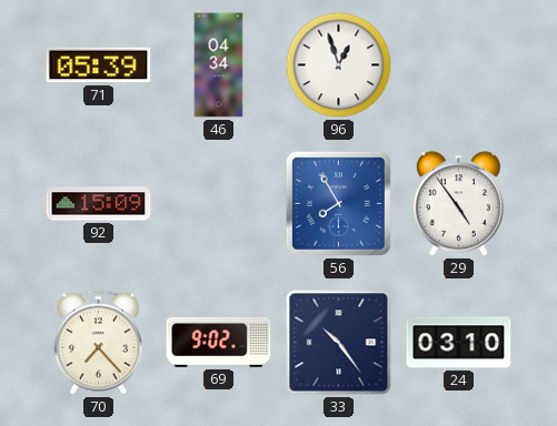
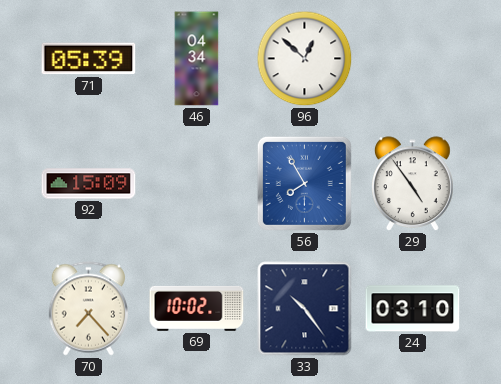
96: 12:57 -> 12:52
69: 9:02 -> 10:02
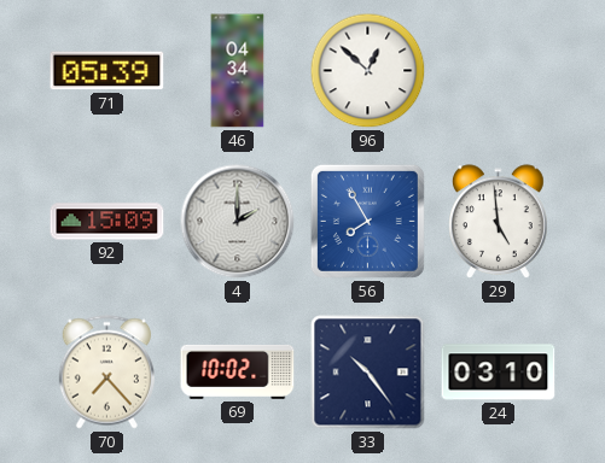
4: none -> 2:00
29: 4:54 -> 4:59
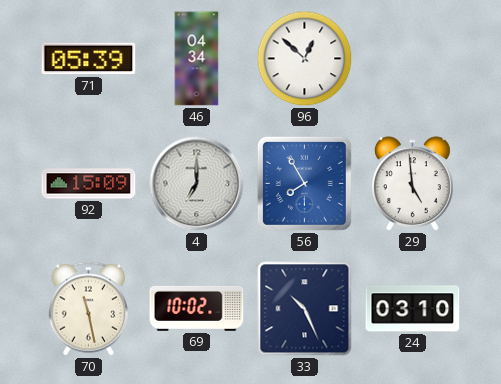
4: 2:00 -> 7:00
70: 7:23 -> 11:28
33: 10:24 -> 10:26
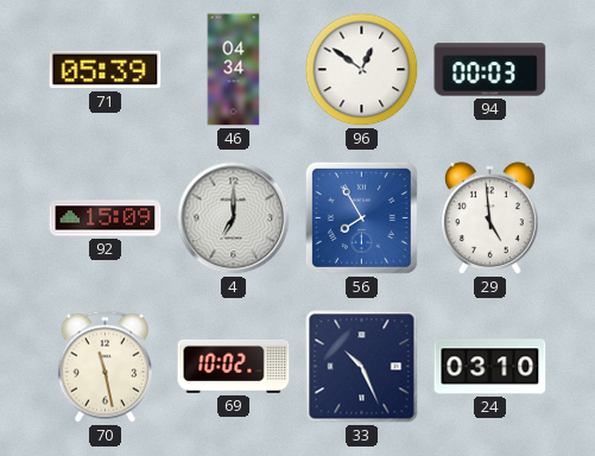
96: 12:52 -> 12:51
94: none -> 00:03
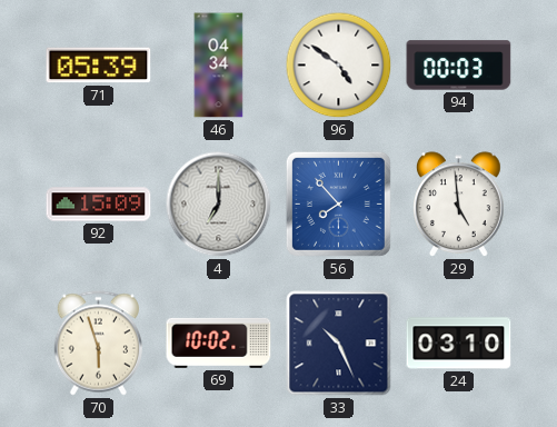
96: 12:51 -> 4:51
56: 7:55 -> 7:53
70: 11:28 -> 5:57
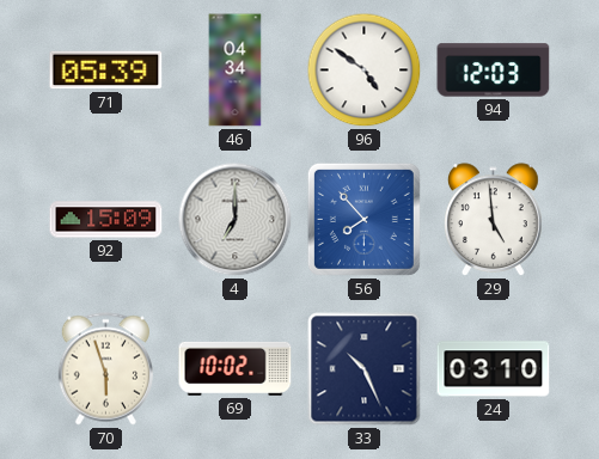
94: 00:03 -> 12:03
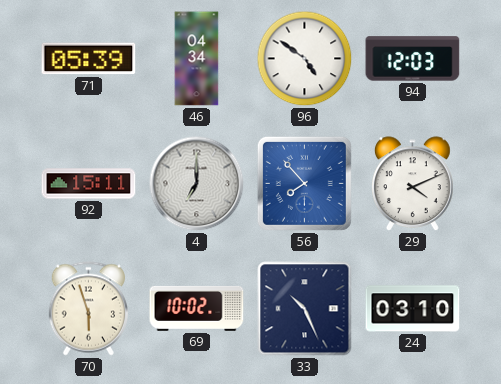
92: 15:09 -> 15:11
29: 4:59 -> 4:11
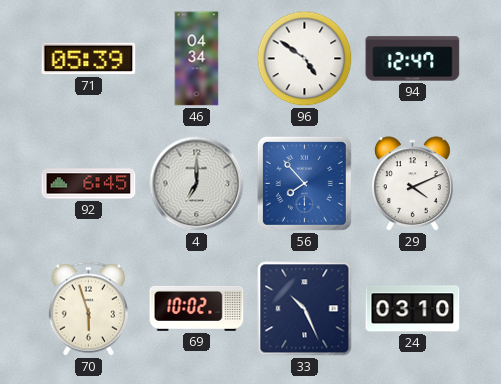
94: 12:03 -> 12:47
92: 15:11 -> 6:45
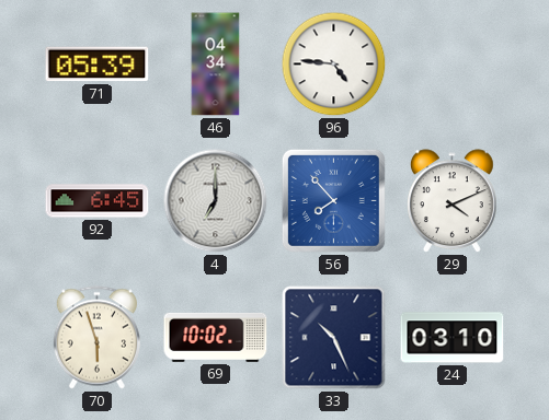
96: 4:51 -> 4:46
94: 12:47 -> none
